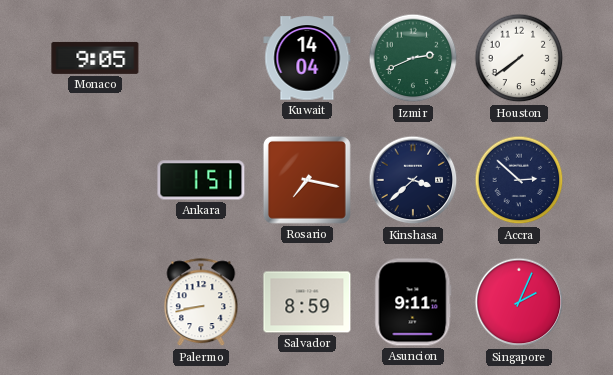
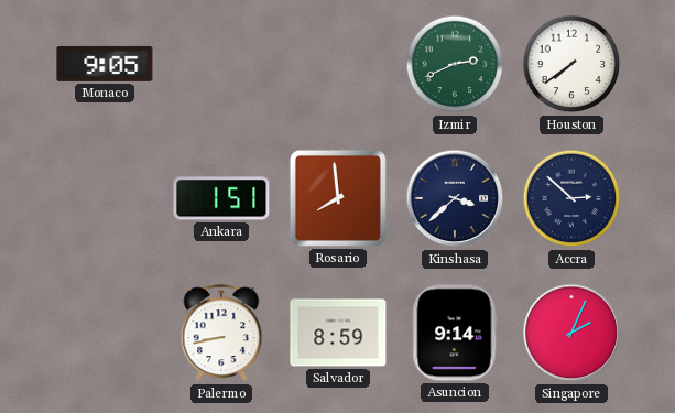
Kuwait: 14:04 -> none
Rosario: 7:17 -> 7:59
Asuncion: 9:11 -> 9:14
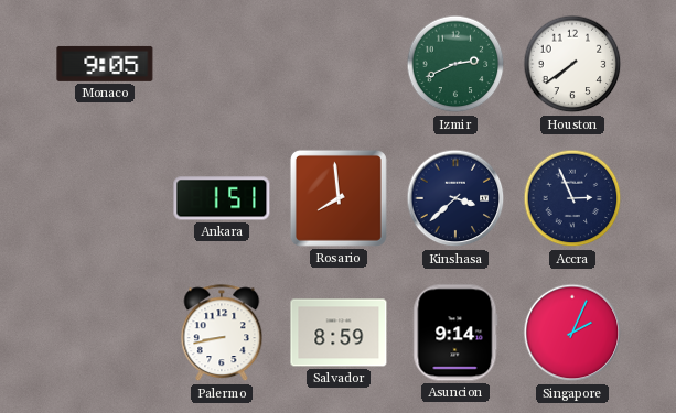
Accra: 2:52 -> 2:56
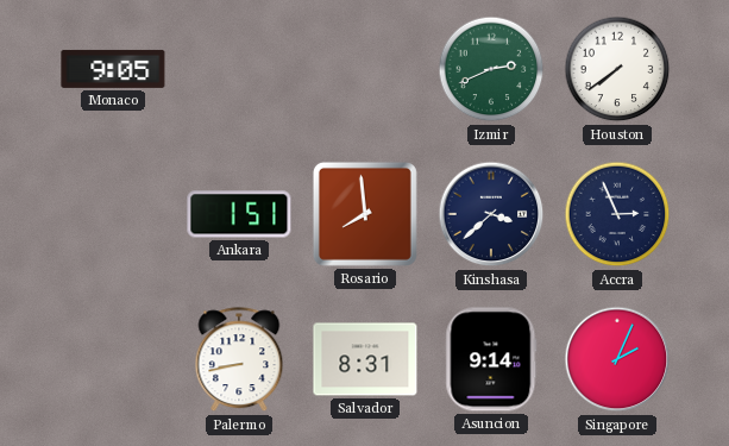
Salvador: 8:59 -> 8:31
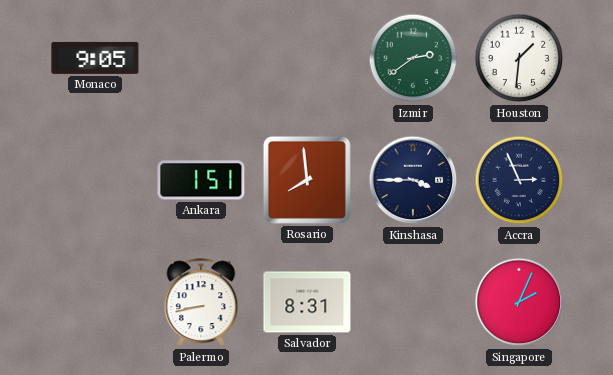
Izmir: 2:41 -> 2:39
Houston: 7:39 -> 1:31
Kinshasa: 3:38 -> 3:45
Asuncion: 9:14 -> none
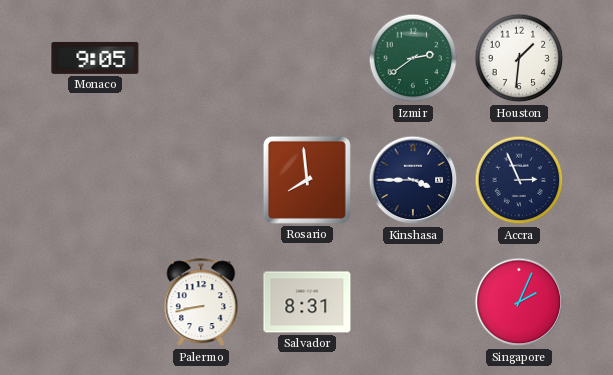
Ankara: 1:51 -> none
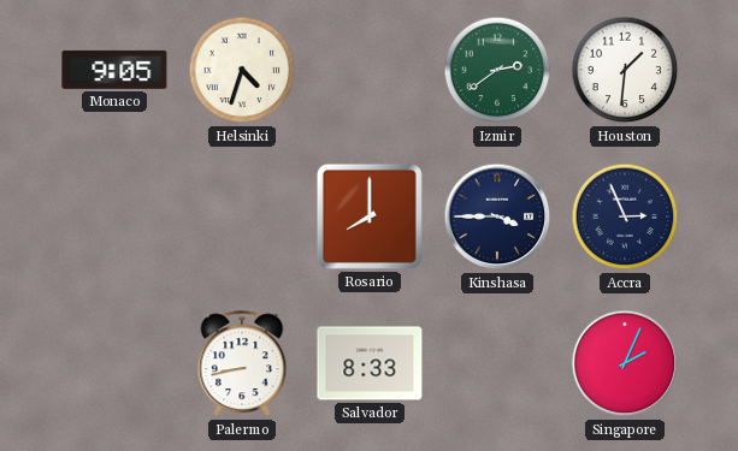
Helsinki: none -> 4:33
Rosario: 7:59 -> 8:00
Salvador: 8:31 -> 8:33
